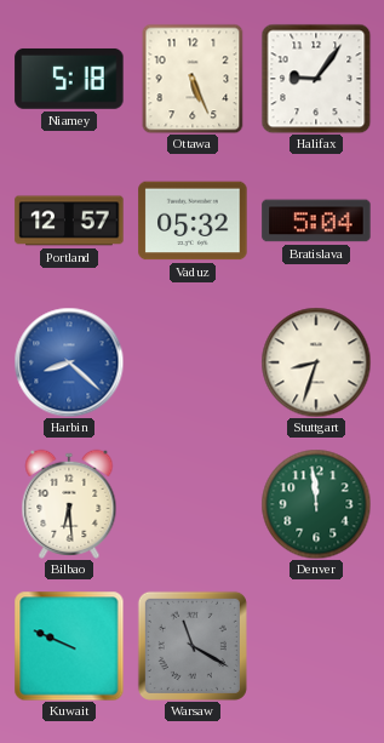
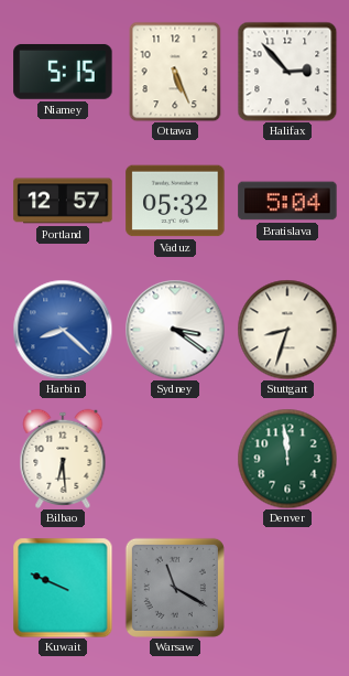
Niamey: 5:18 -> 5:15
Halifax: 9:06 -> 2:53
Sydney: none -> 3:21
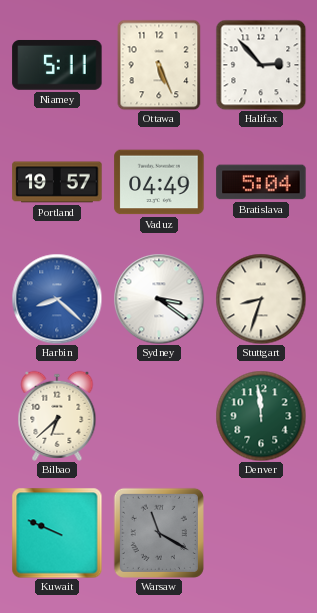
Niamey: 5:15 -> 5:11
Portland: 12:57 -> 19:57
Vaduz: 05:32 -> 04:49
Bilbao: 6:29 -> 6:38
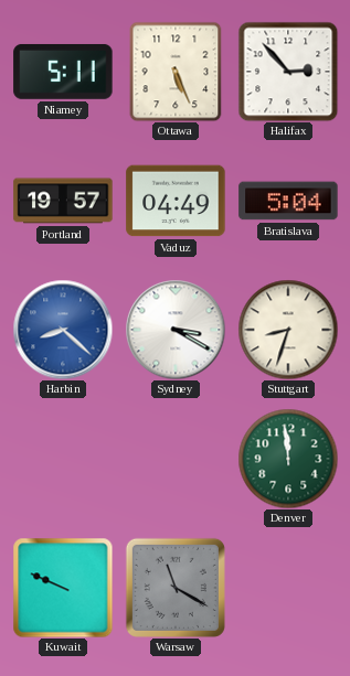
Sydney: 3:21 -> 3:20
Bilbao: 6:38 -> none
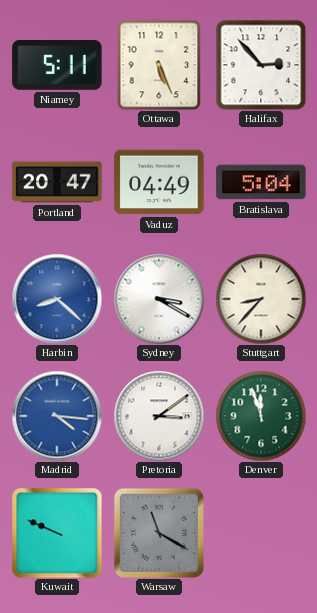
Portland: 19:57 -> 20:47
Stuttgart: 8:33 -> 8:37
Madrid: none -> 4:16
Pretoria: none -> 3:09
Denver: 11:59 -> 11:57
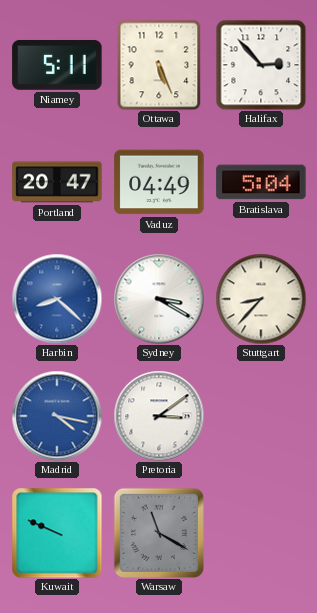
Madrid: 4:16 -> 4:17
Denver: 11:57 -> none
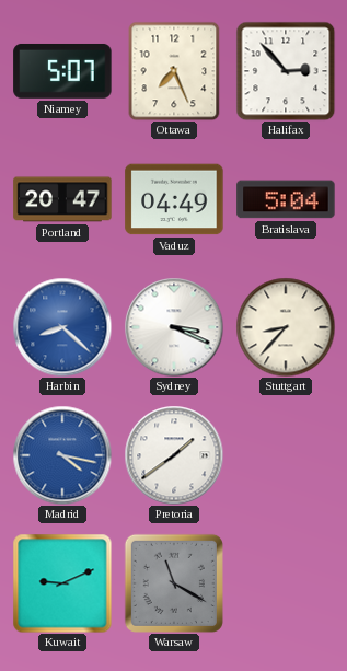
Niamey: 5:11 -> 5:07
Ottawa: 5:26 -> 7:26
Sydney: 3:20 -> 3:19
Pretoria: 3:09 -> 1:39
Kuwait: 9:49 -> 9:11
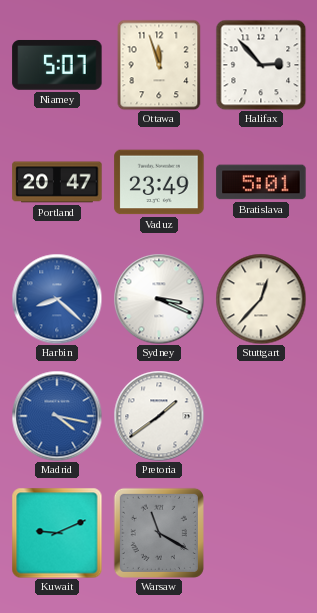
Ottawa: 7:26 -> 11:57
Vaduz: 04:49 -> 23:49
Bratislava: 5:04 -> 5:01
Stuttgart: 8:37 -> 12:37
